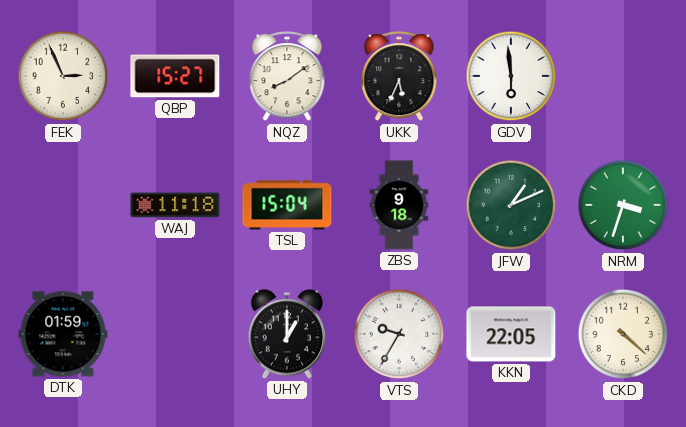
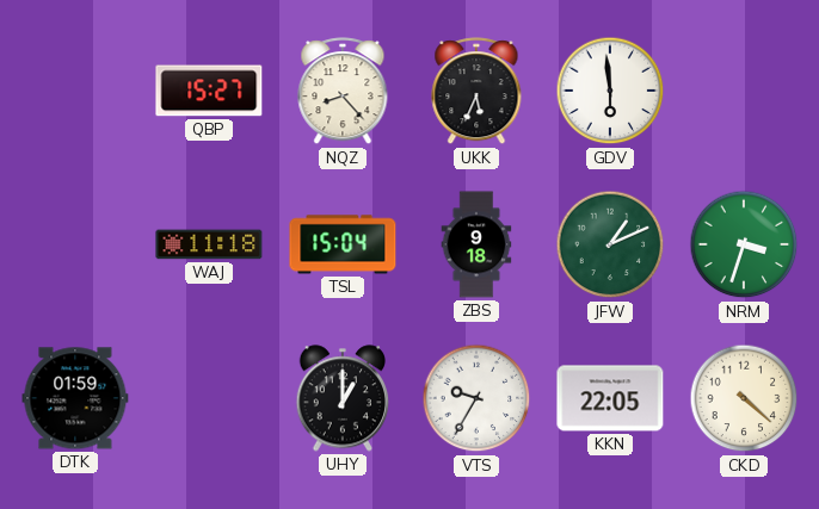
FEK: 2:56 -> none
NQZ: 8:09 -> 8:23
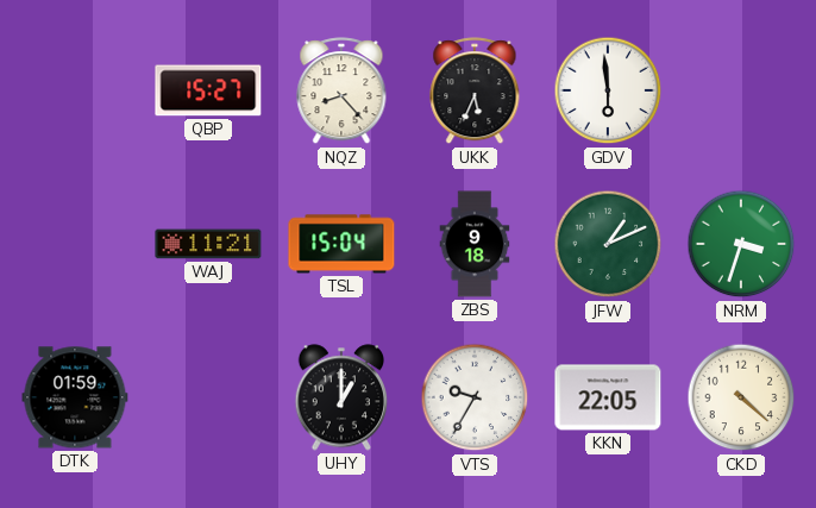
WAJ: 11:18 -> 11:21
